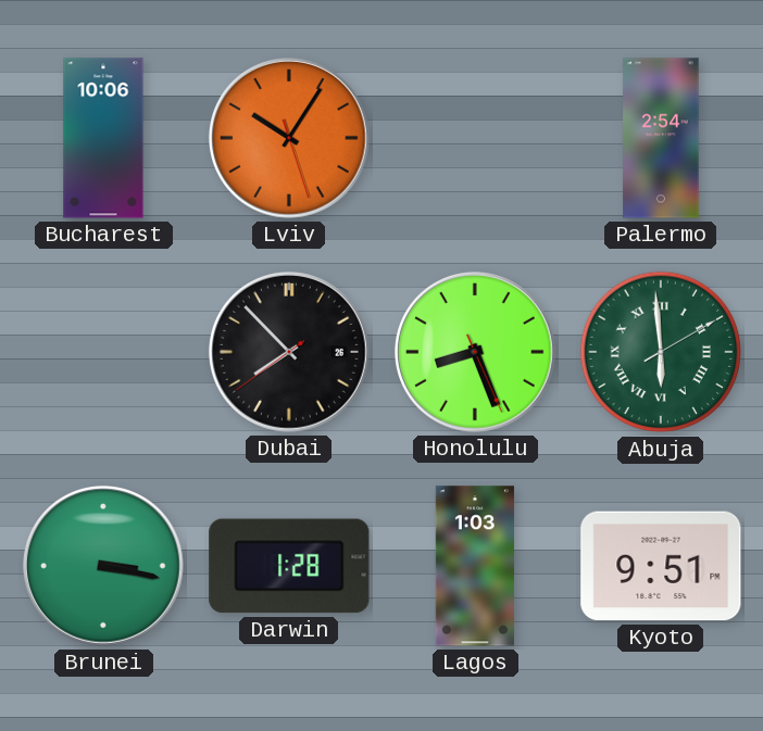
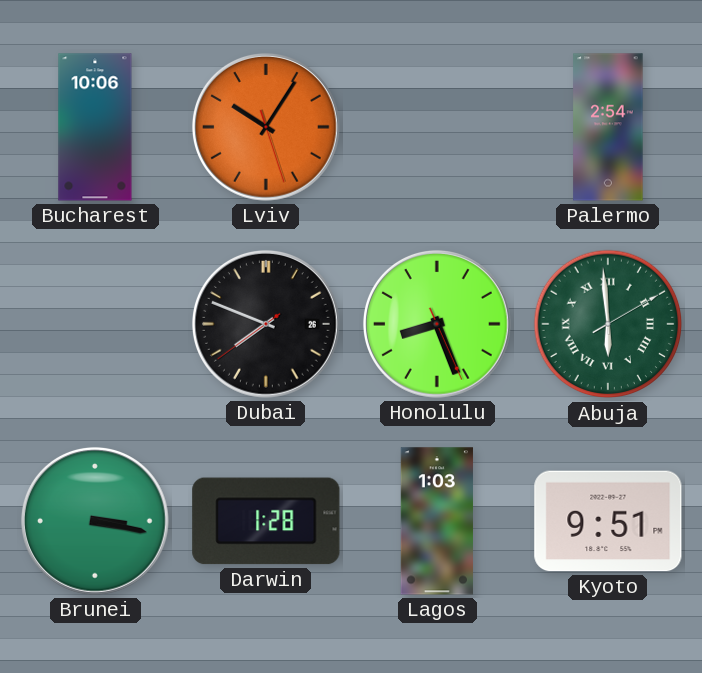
Dubai: 7:52 -> 7:48
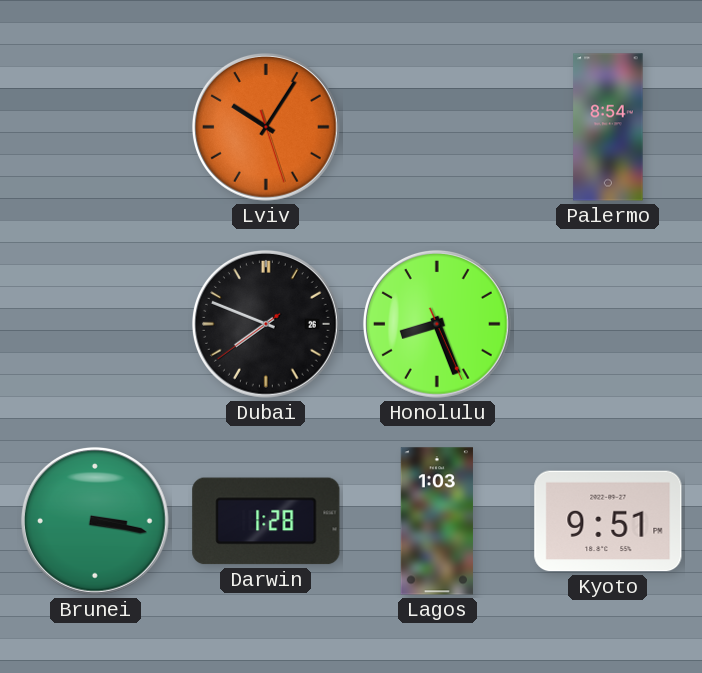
Bucharest: 10:06 -> none
Palermo: 2:54 -> 8:54
Abuja: 5:59 -> none
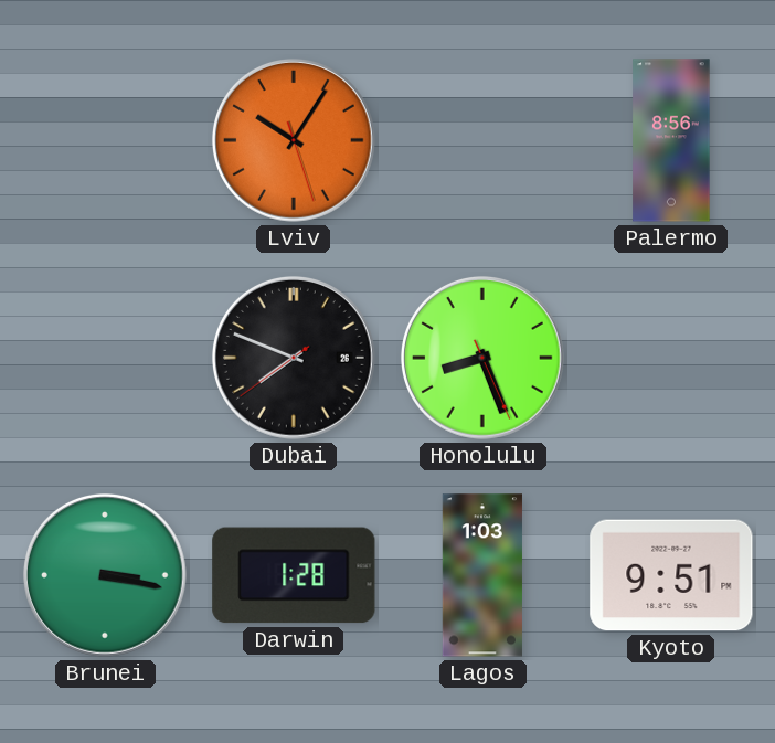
Palermo: 8:54 -> 8:56
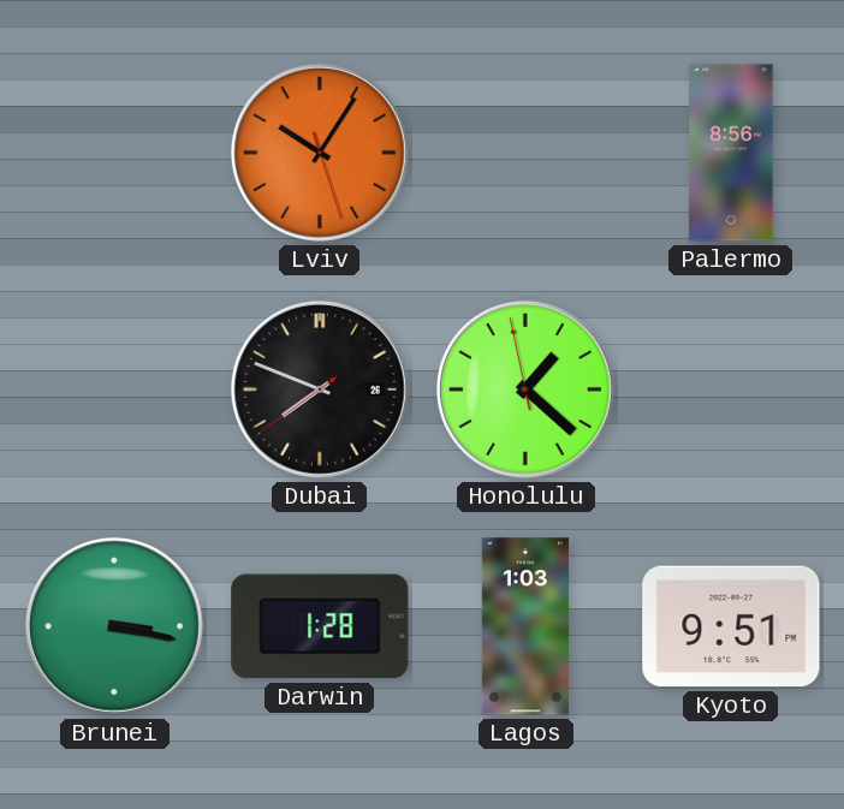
Honolulu: 8:26 -> 1:21
